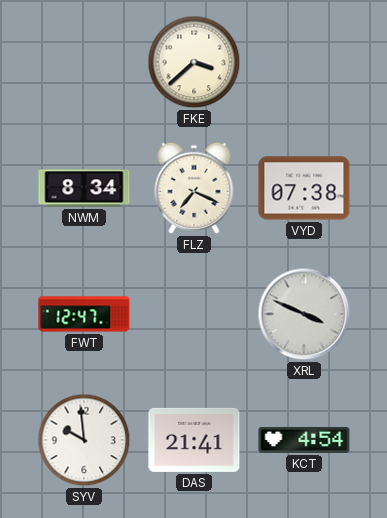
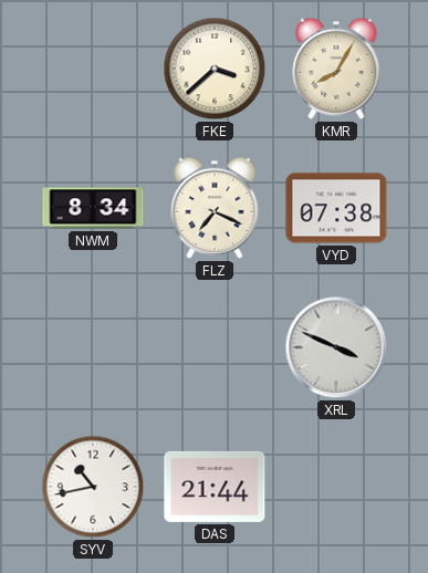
KMR: none -> 8:05
FWT: 12:47 -> none
SYV: 9:59 -> 10:43
DAS: 21:41 -> 21:44
KCT: 4:54 -> none
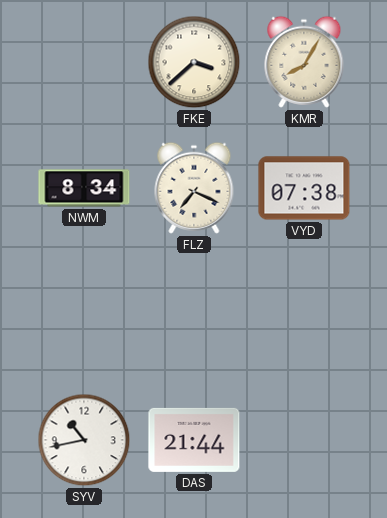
XRL: 3:49 -> none
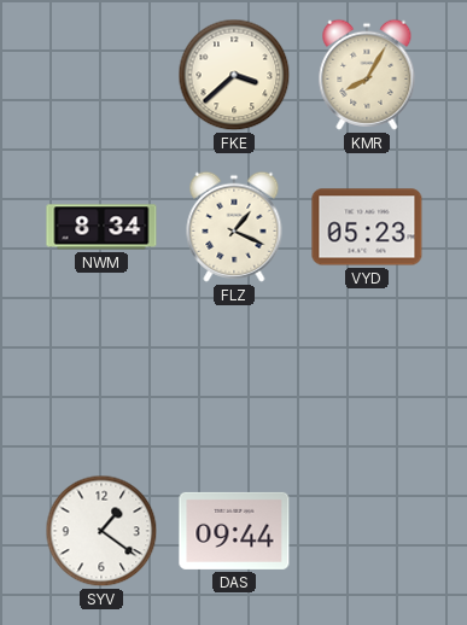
FLZ: 7:19 -> 1:19
VYD: 07:38 -> 05:23
SYV: 10:43 -> 1:21
DAS: 21:44 -> 09:44
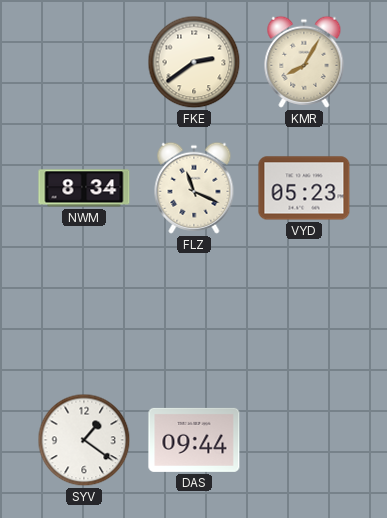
FKE: 3:38 -> 2:39
FLZ: 1:19 -> 11:19
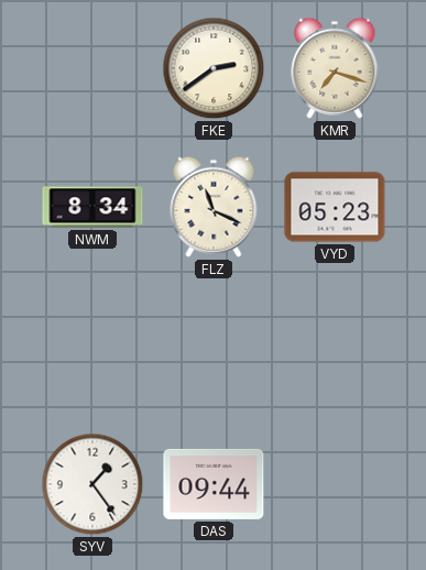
KMR: 8:05 -> 7:18
SYV: 1:21 -> 1:24
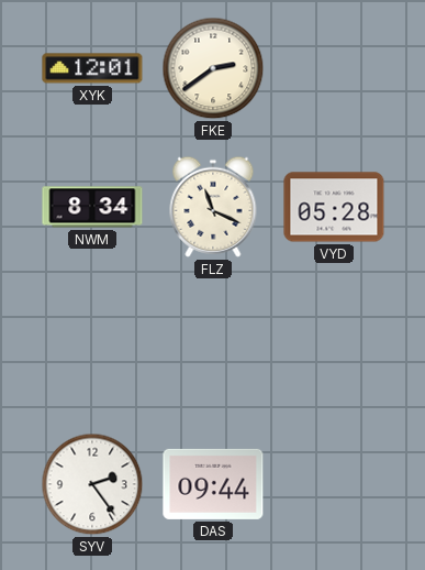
XYK: none -> 12:01
KMR: 7:18 -> none
VYD: 05:23 -> 05:28
SYV: 1:24 -> 2:24
